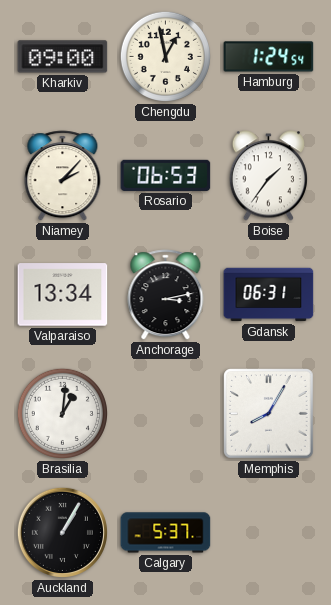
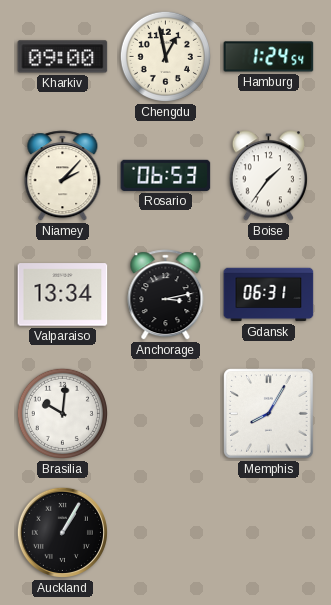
Brasilia: 1:01 -> 10:01
Calgary: 5:37 -> none
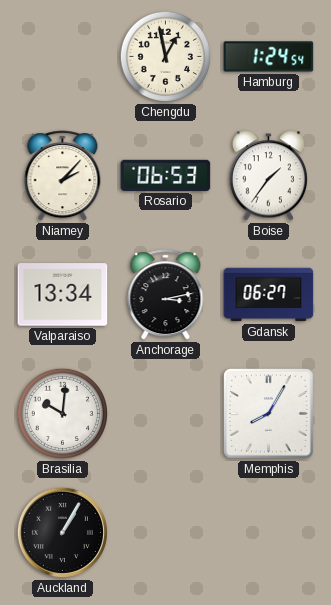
Kharkiv: 09:00 -> none
Gdansk: 06:31 -> 06:27
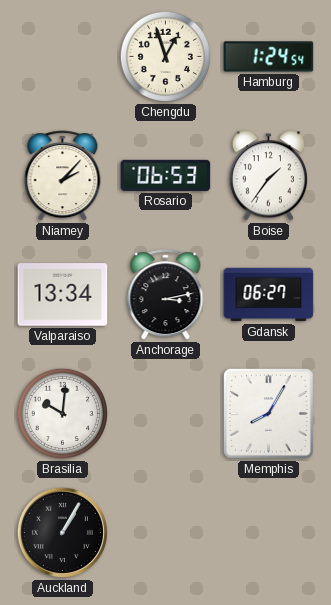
Chengdu: 12:58 -> 12:57
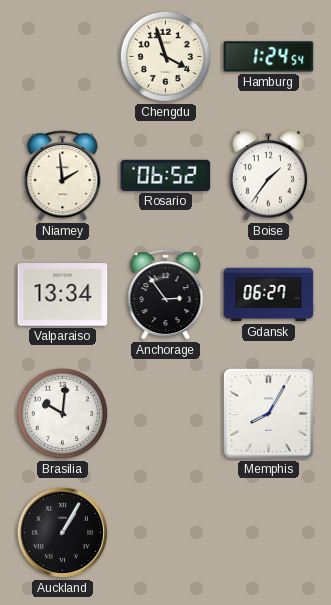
Chengdu: 12:57 -> 3:57
Niamey: 2:07 -> 1:59
Rosario: 06:53 -> 06:52
Anchorage: 3:13 -> 2:54
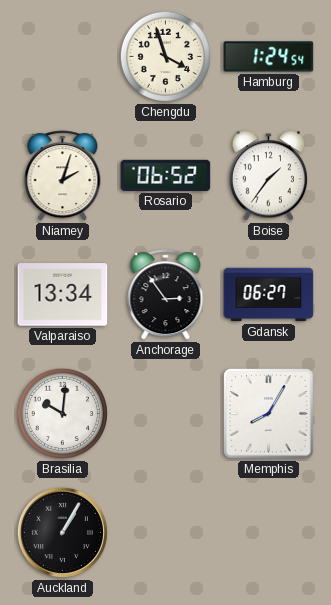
Niamey: 1:59 -> 2:03
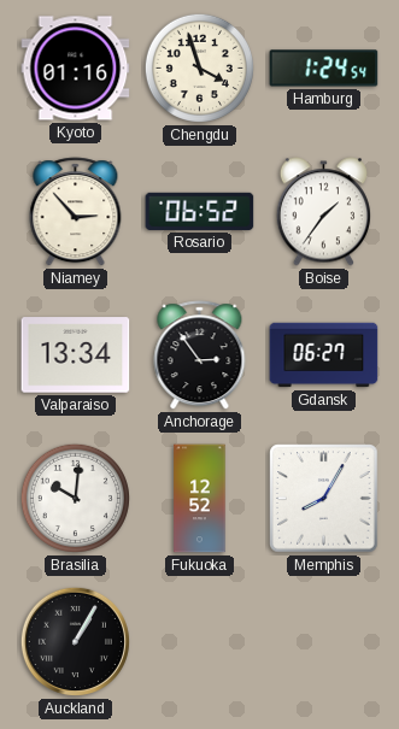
Kyoto: none -> 01:16
Niamey: 2:03 -> 2:53
Fukuoka: none -> 12:52
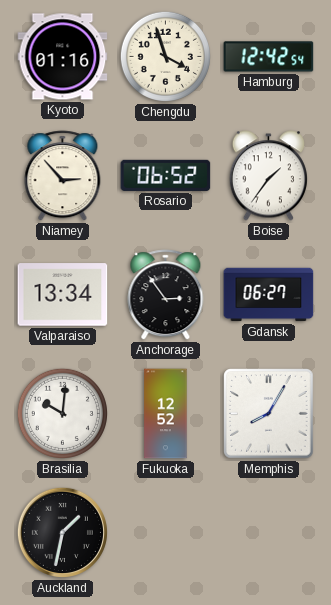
Hamburg: 1:24 -> 12:42
Auckland: 1:05 -> 1:32
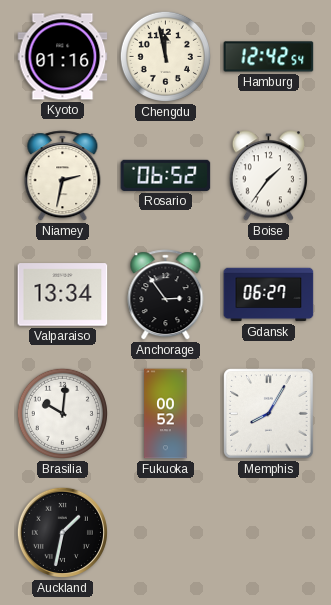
Chengdu: 3:57 -> 11:58
Niamey: 2:53 -> 2:32
Fukuoka: 12:52 -> 00:52
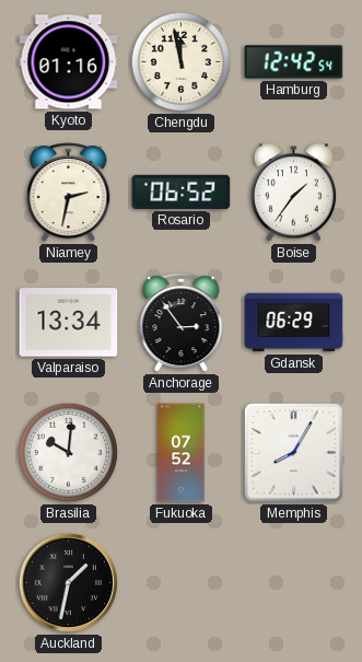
Gdansk: 06:27 -> 06:29
Fukuoka: 00:52 -> 07:52
